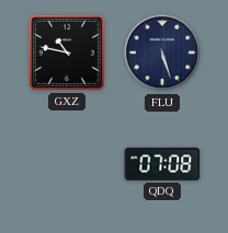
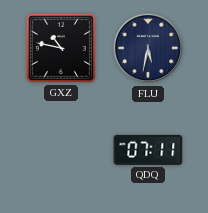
FLU: 5:27 -> 5:32
QDQ: 07:08 -> 07:11
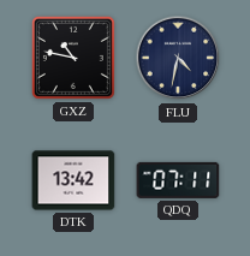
FLU: 5:32 -> 4:32
DTK: none -> 13:42
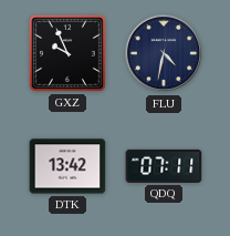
GXZ: 10:47 -> 9:56
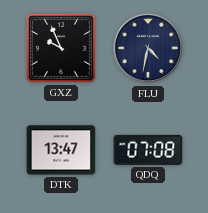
DTK: 13:42 -> 13:47
QDQ: 07:11 -> 07:08
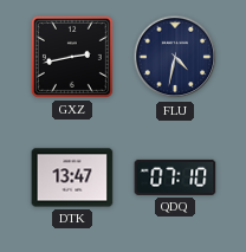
GXZ: 9:56 -> 2:43
QDQ: 07:08 -> 07:10
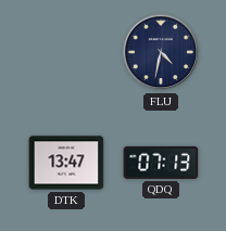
GXZ: 2:43 -> none
QDQ: 07:10 -> 07:13
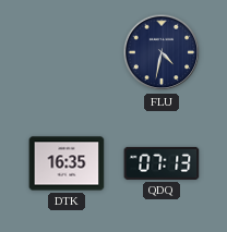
DTK: 13:47 -> 16:35
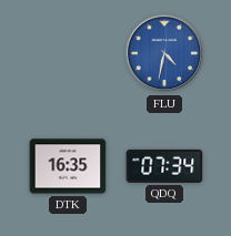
FLU dial: navy -> blue
QDQ: 07:13 -> 07:34
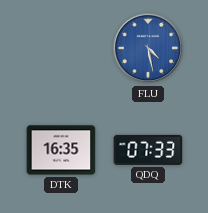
FLU: 4:32 -> 4:28
QDQ: 07:34 -> 07:33
